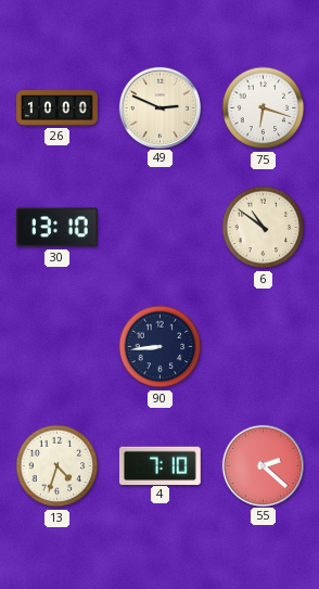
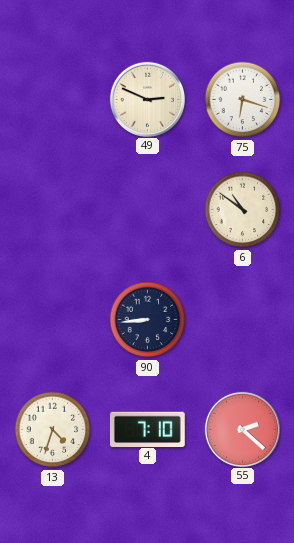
26: 10:00 -> none
30: 13:10 -> none
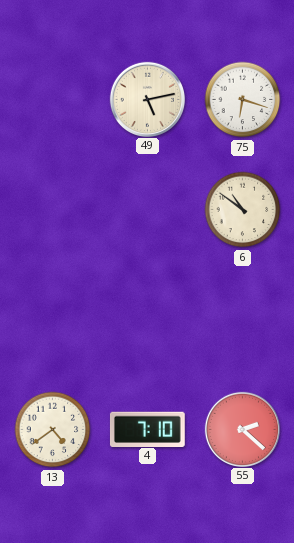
49: 2:49 -> 5:13
90: 8:44 -> none
13: 4:33 -> 4:39
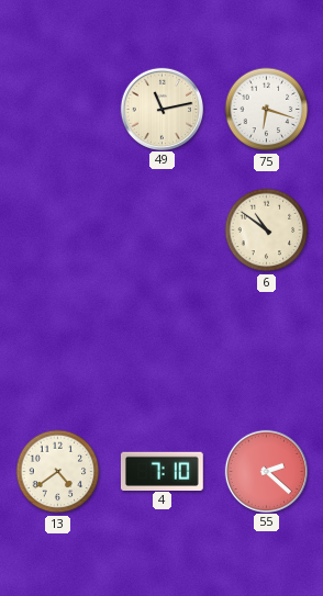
49: 5:13 -> 11:13
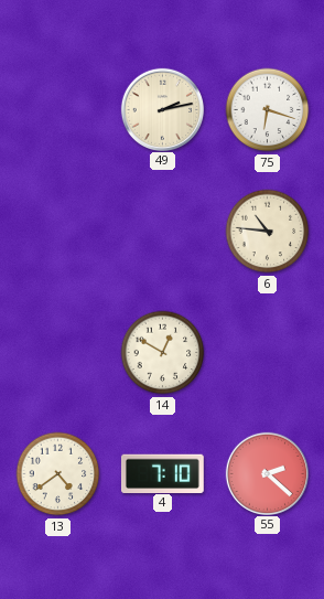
49: 11:13 -> 2:13
6: 10:51 -> 10:46
14: none -> 12:50
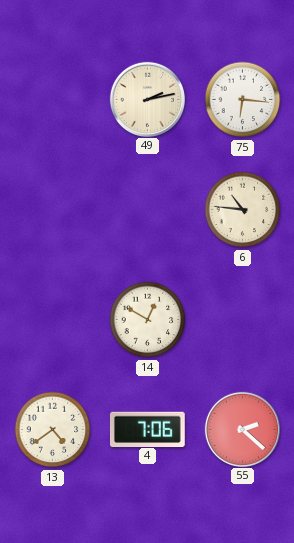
75: 6:18 -> 6:16
4: 7:10 -> 7:06
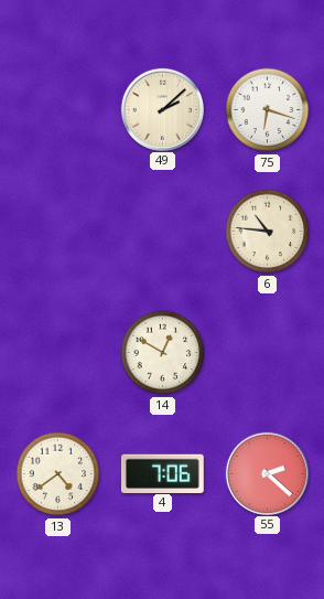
49: 2:13 -> 2:08
75: 6:16 -> 6:18
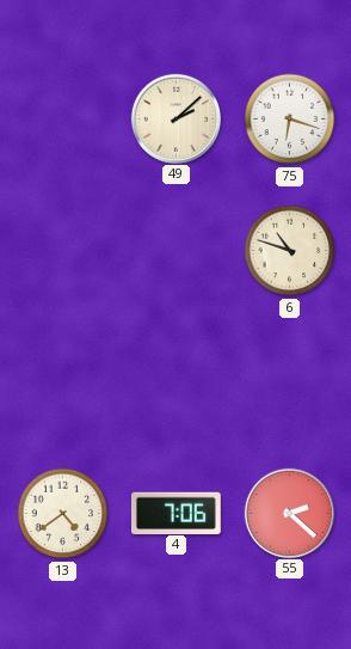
6: 10:46 -> 10:48
14: 12:50 -> none
